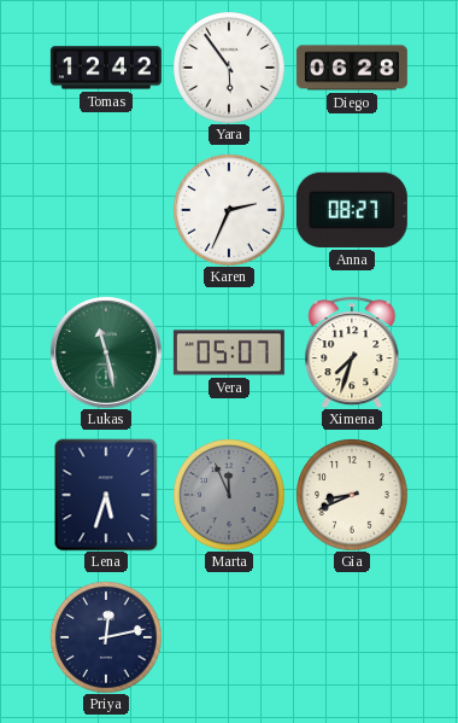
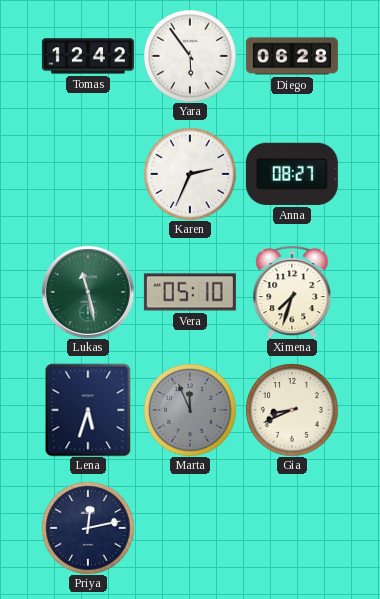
Vera: 05:07 -> 05:10
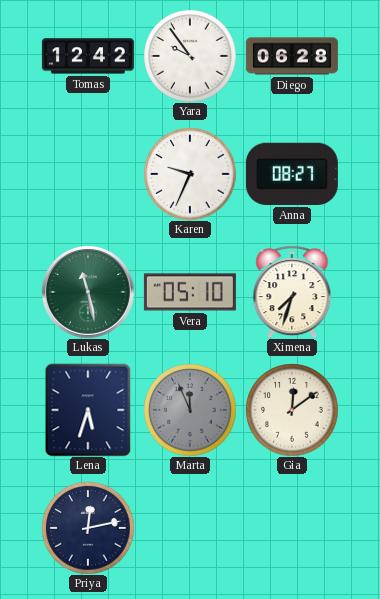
Yara: 5:54 -> 9:54
Karen: 2:34 -> 9:34
Gia: 8:41 -> 12:09
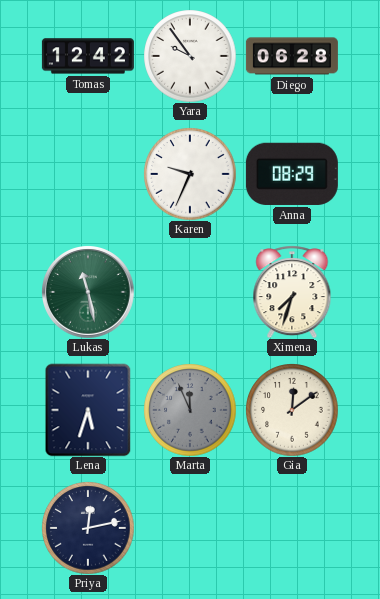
Anna: 08:27 -> 08:29
Vera: 05:10 -> none
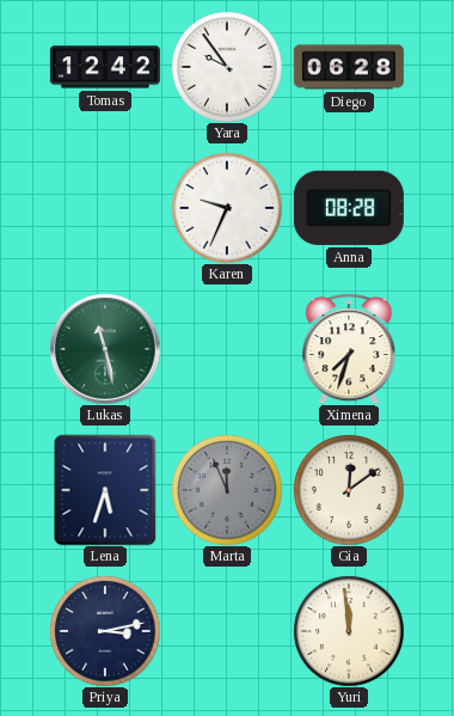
Anna: 08:29 -> 08:28
Priya: 12:13 -> 3:13
Yuri: none -> 11:59
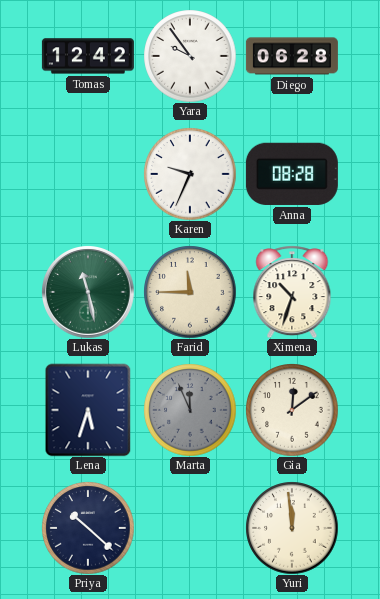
Farid: none -> 11:45
Ximena: 7:33 -> 10:33
Priya: 3:13 -> 10:22
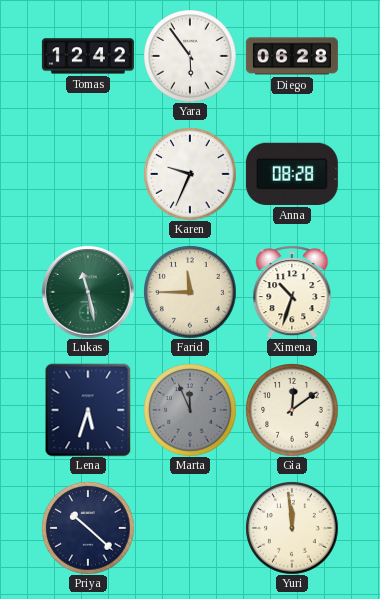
Yara: 9:54 -> 5:54
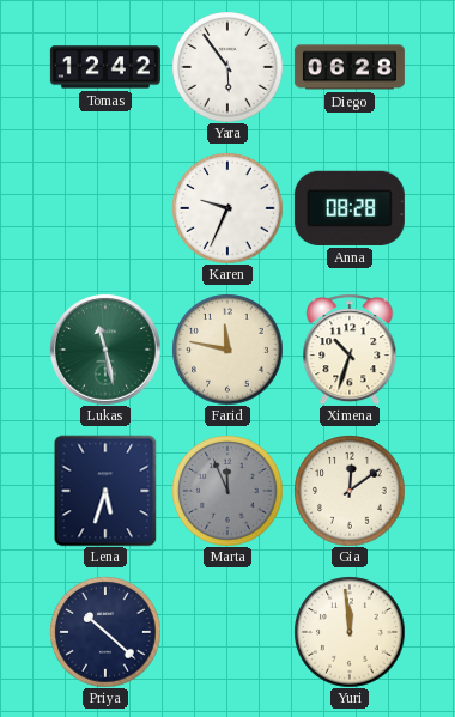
Farid: 11:45 -> 11:47
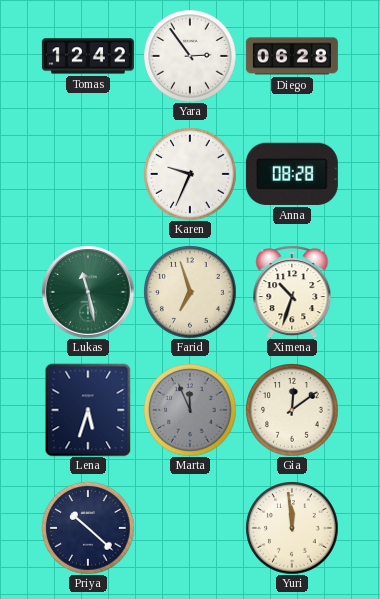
Yara: 5:54 -> 2:54
Farid: 11:47 -> 6:57
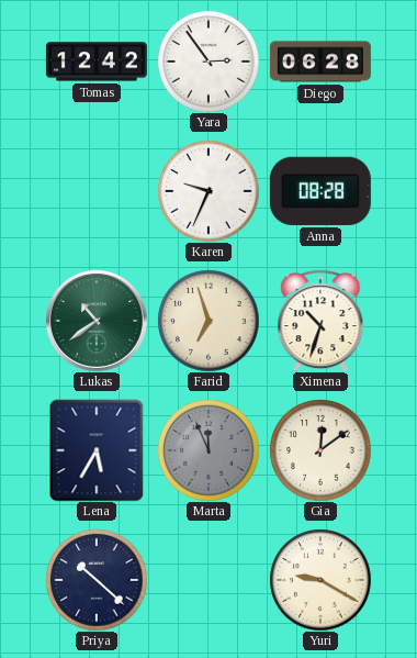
Lukas: 11:28 -> 10:39
Lena: 5:33 -> 5:35
Yuri: 11:59 -> 9:20
